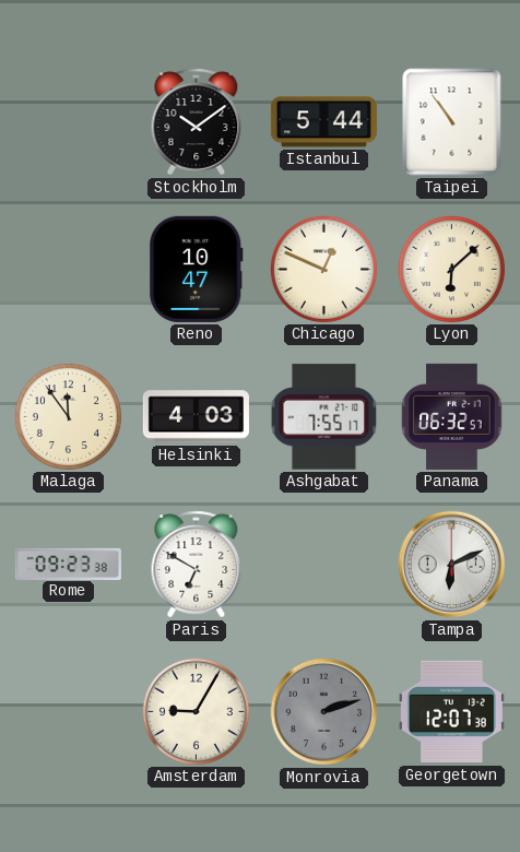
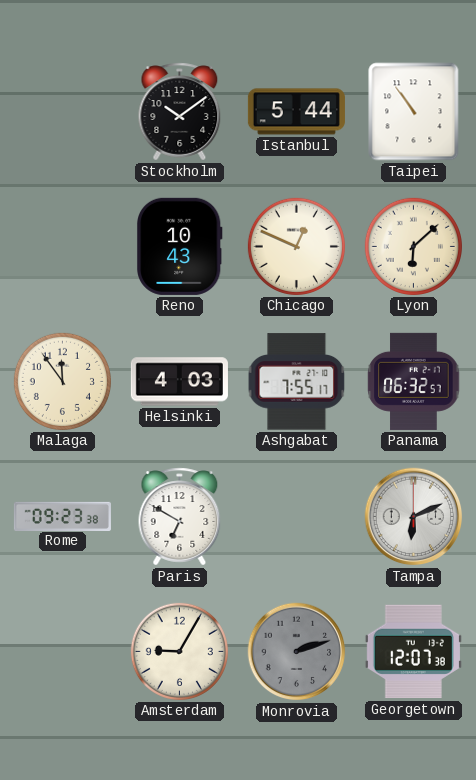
Reno: 10:47 -> 10:43
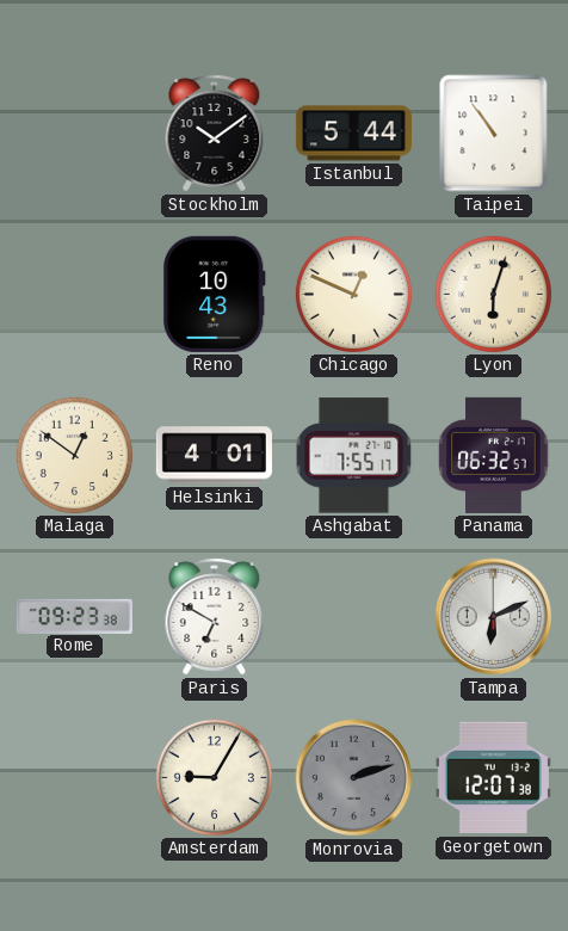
Lyon: 6:08 -> 6:03
Malaga: 11:54 -> 12:51
Helsinki: 4:03 -> 4:01
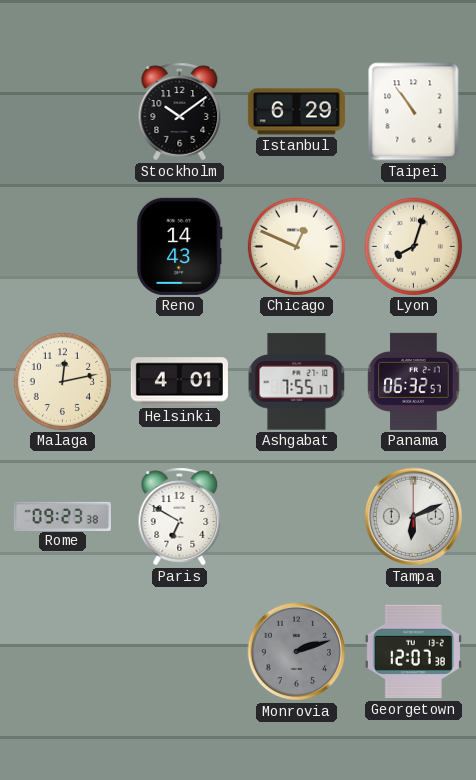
Istanbul: 5:44 -> 6:29
Reno: 10:43 -> 14:43
Lyon: 6:03 -> 8:03
Malaga: 12:51 -> 12:13
Amsterdam: 9:05 -> none
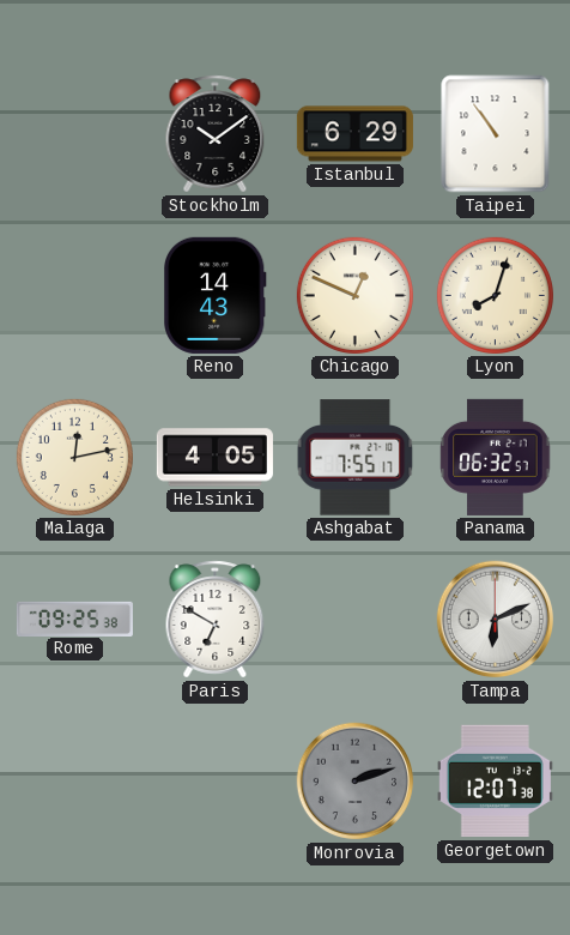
Helsinki: 4:01 -> 4:05
Rome: 09:23 -> 09:25
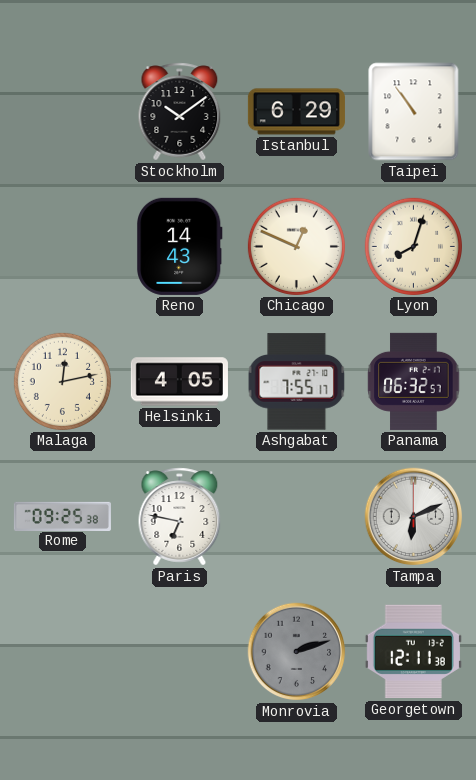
Paris: 6:50 -> 6:47
Georgetown: 12:07 -> 12:11
